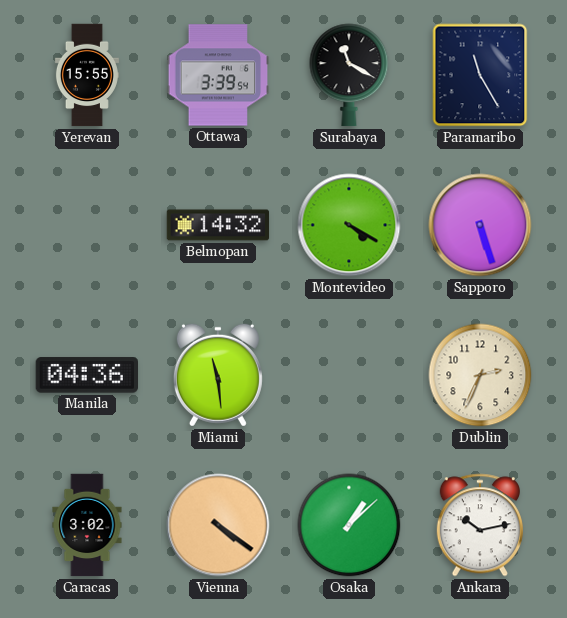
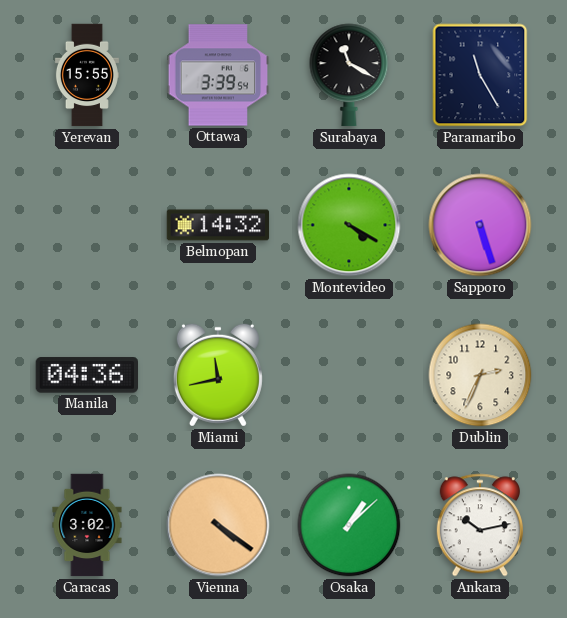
Miami: 11:29 -> 11:43
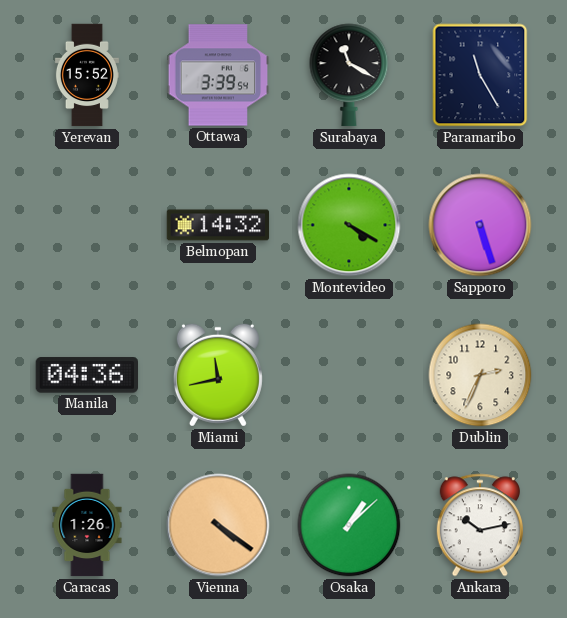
Yerevan: 15:55 -> 15:52
Caracas: 3:02 -> 1:26
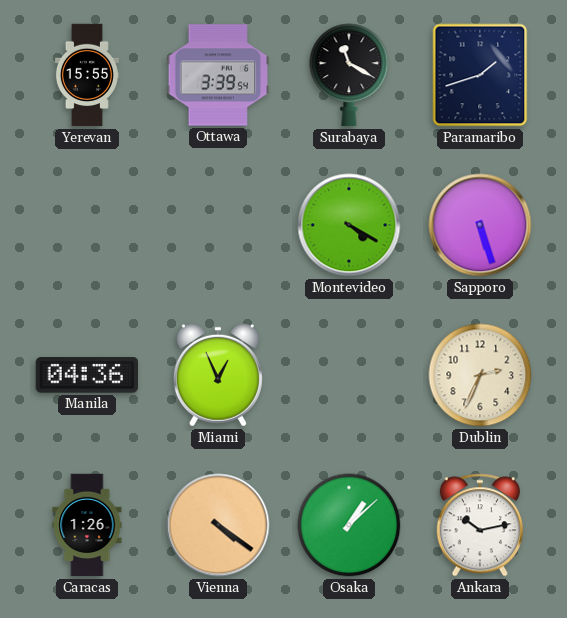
Yerevan: 15:52 -> 15:55
Paramaribo: 11:25 -> 1:42
Belmopan: 14:32 -> none
Miami: 11:43 -> 12:56
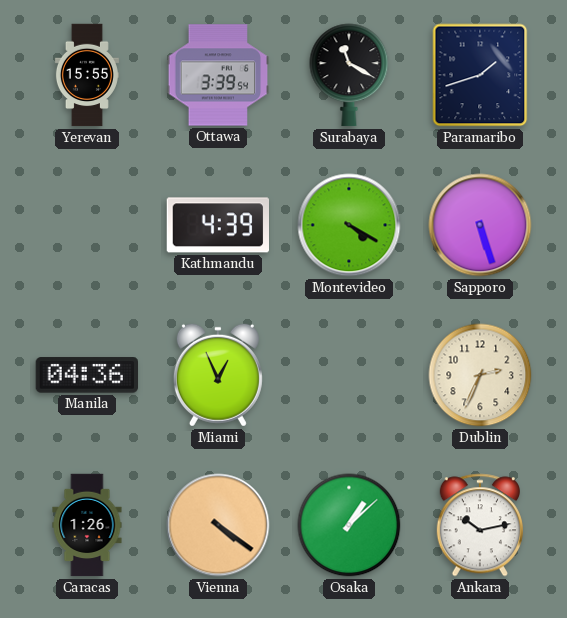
Kathmandu: none -> 4:39
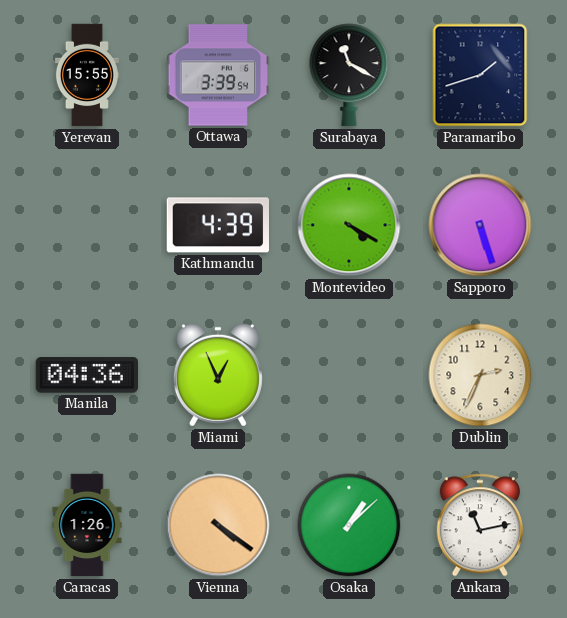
Ankara: 10:13 -> 11:13
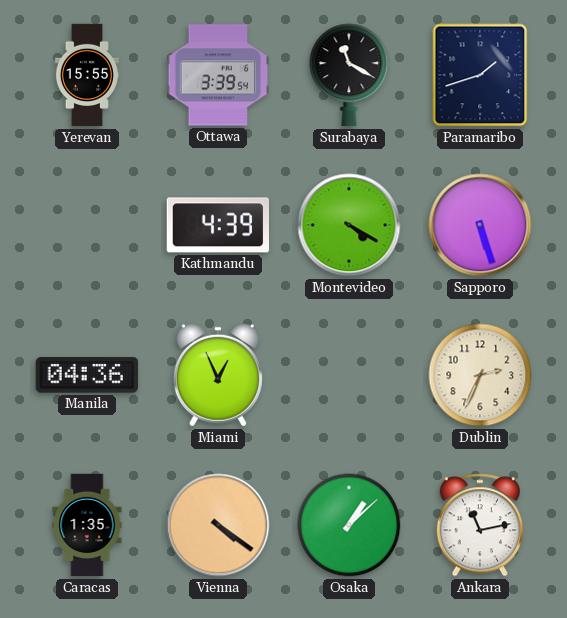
Caracas: 1:26 -> 1:35
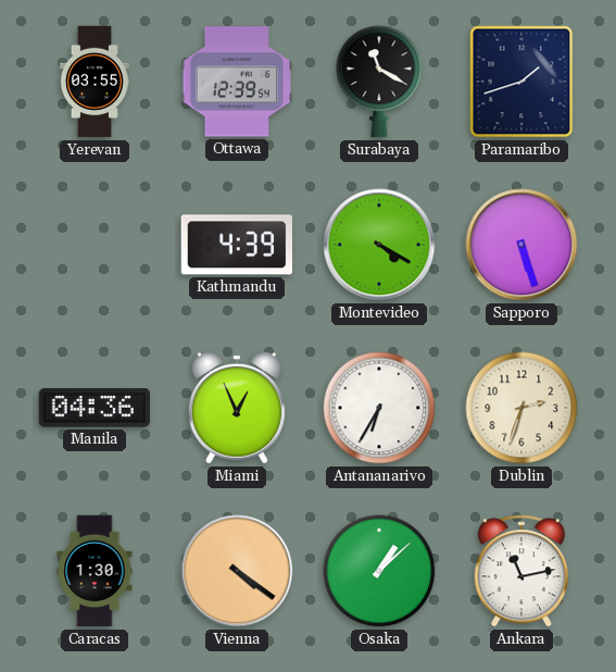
Yerevan: 15:55 -> 03:55
Ottawa: 3:39 -> 12:39
Antananarivo: none -> 6:35
Dublin: 2:34 -> 2:33
Caracas: 1:35 -> 1:30
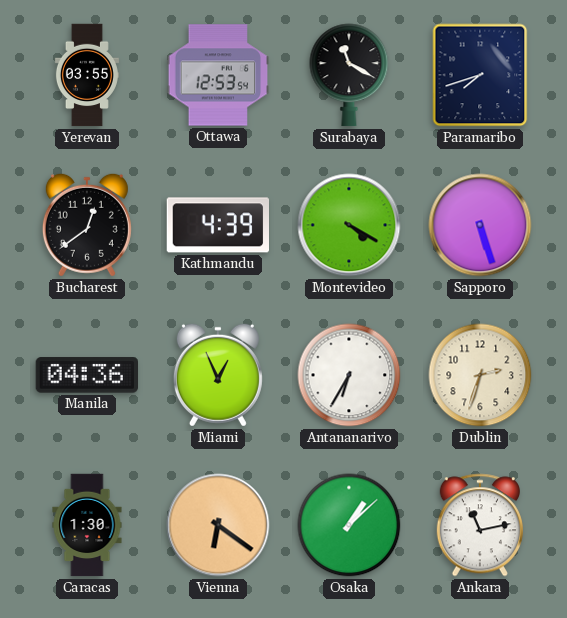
Ottawa: 12:39 -> 12:53
Paramaribo: 1:42 -> 7:42
Bucharest: none -> 12:39
Vienna: 4:21 -> 6:21
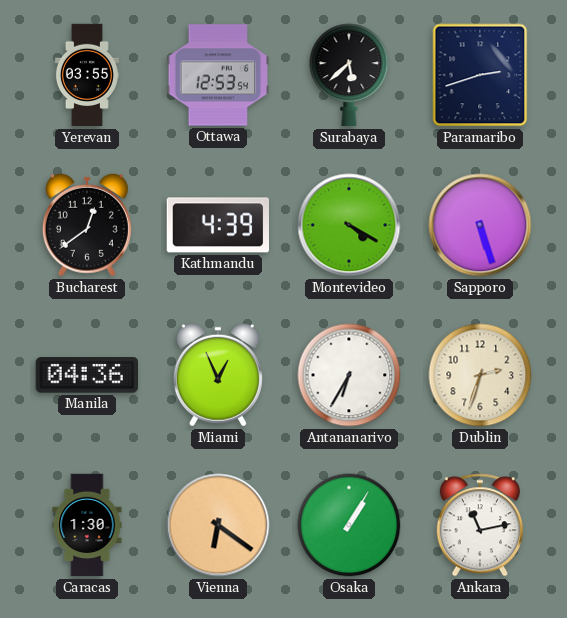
Surabaya: 11:20 -> 5:38
Paramaribo: 7:42 -> 2:42
Osaka: 1:08 -> 1:05
